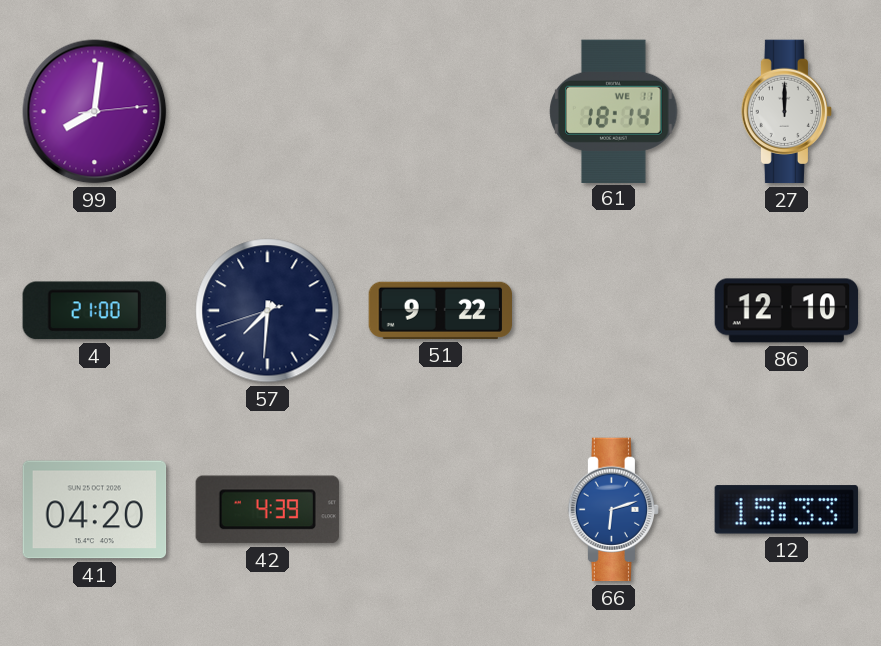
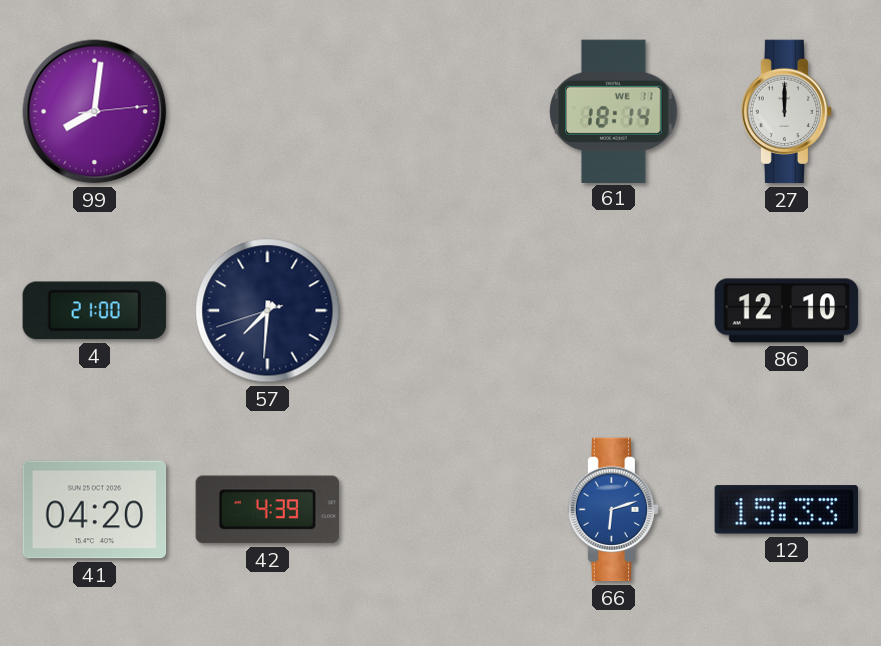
51: 9:22 -> none
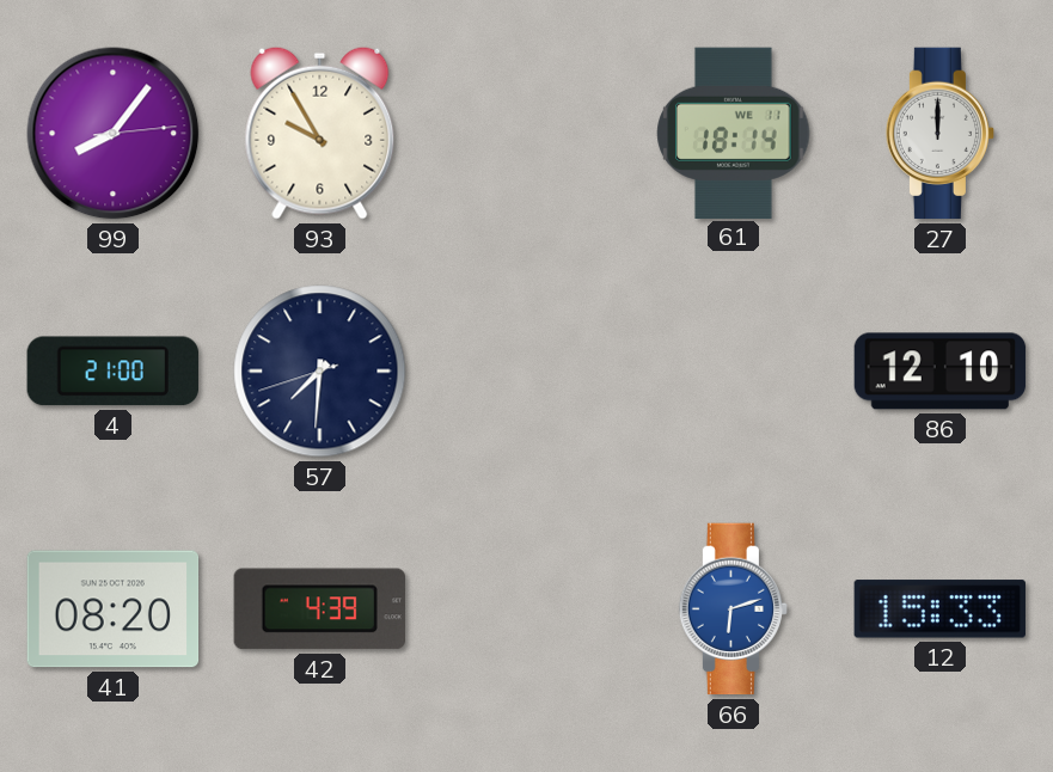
99: 8:01 -> 8:06
93: none -> 9:55
41: 04:20 -> 08:20
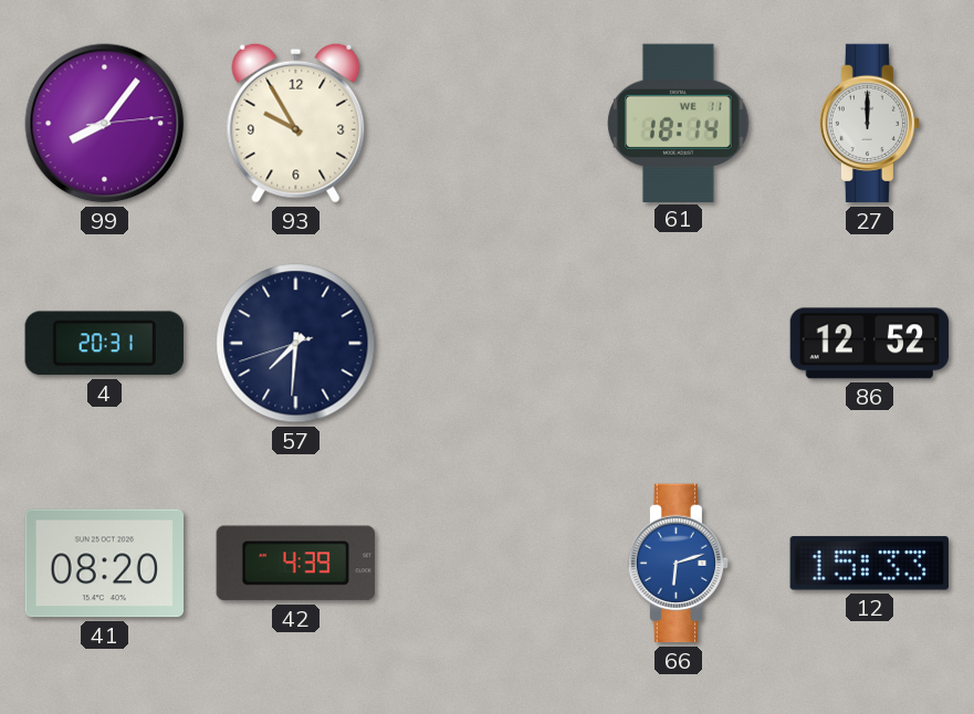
4: 21:00 -> 20:31
86: 12:10 -> 12:52
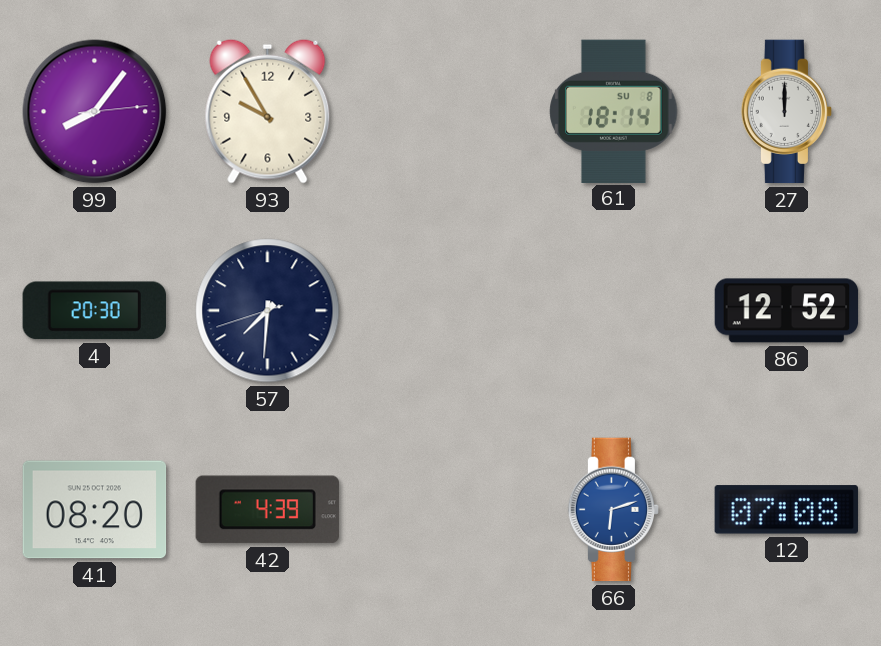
61 date: WE 11 -> SU 8
4: 20:31 -> 20:30
12: 15:33 -> 07:08
